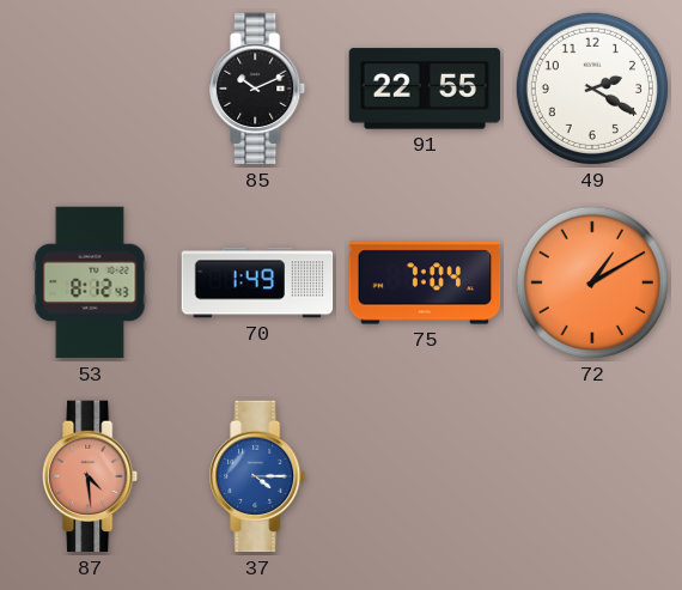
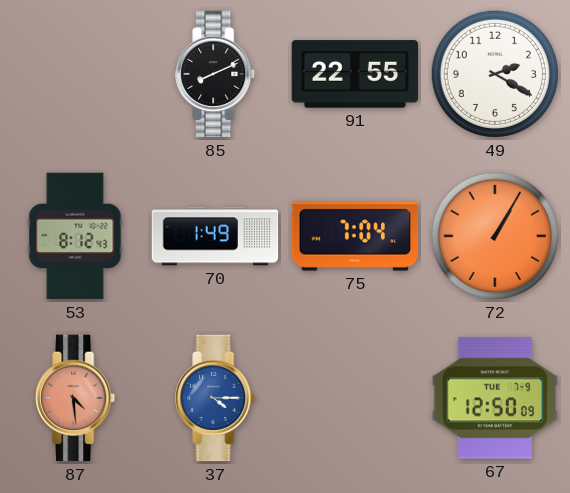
85: 10:11 -> 8:11
72: 1:10 -> 1:05
67: none -> 12:50
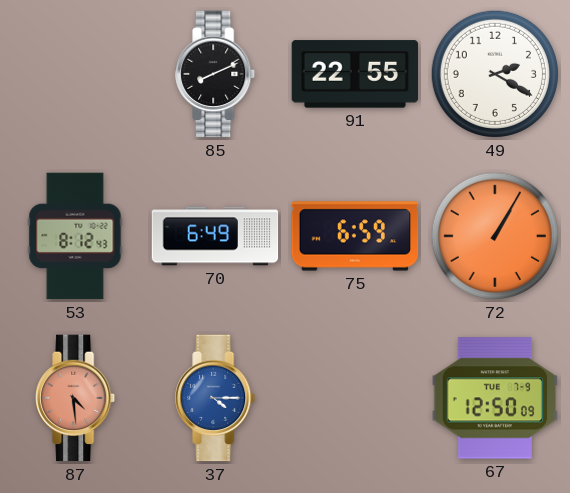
70: 1:49 -> 6:49
75: 7:04 -> 6:59
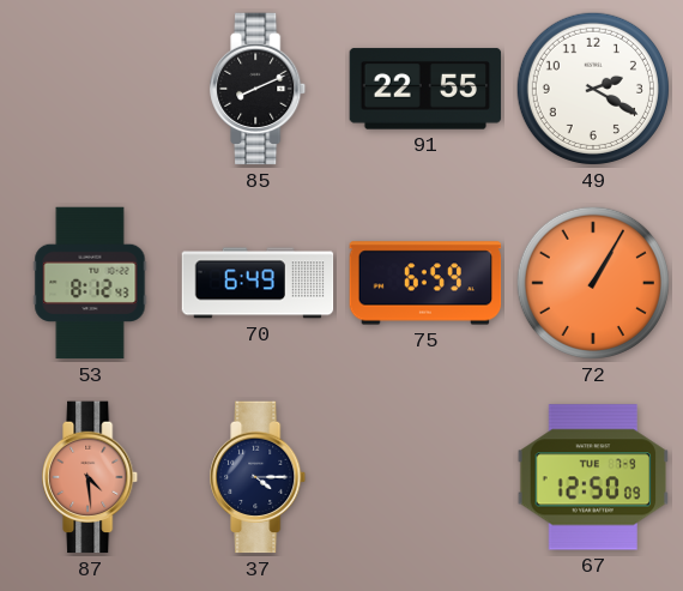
37 dial: blue -> navy
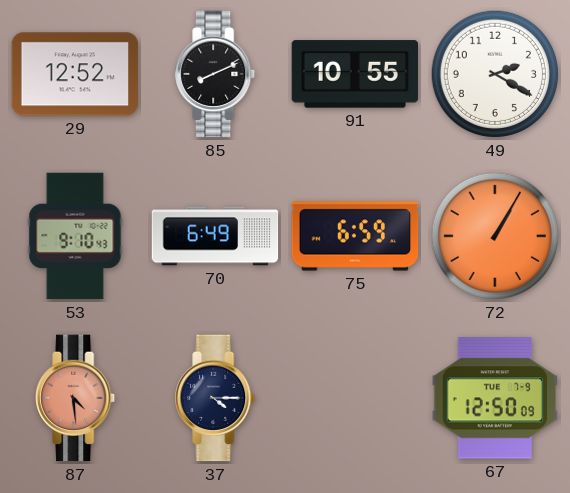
29: none -> 12:52
91: 22:55 -> 10:55
53: 8:12 -> 9:10
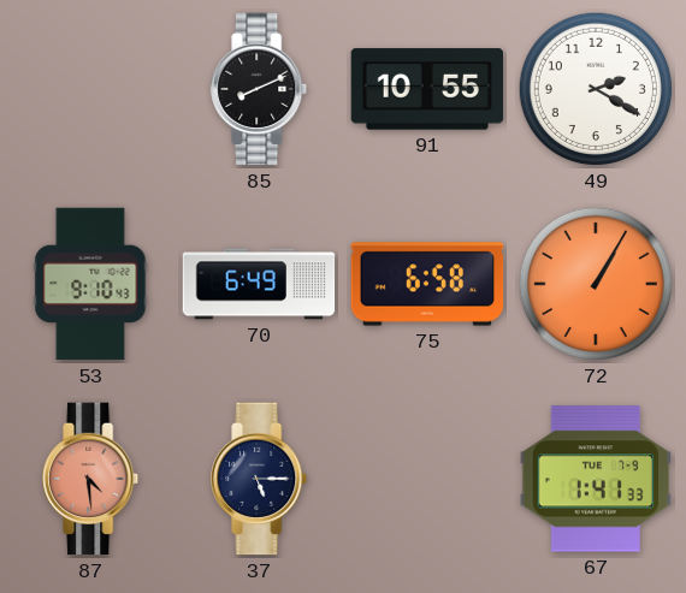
29: 12:52 -> none
75: 6:59 -> 6:58
37: 4:15 -> 5:15
67: 12:50 -> 1:41
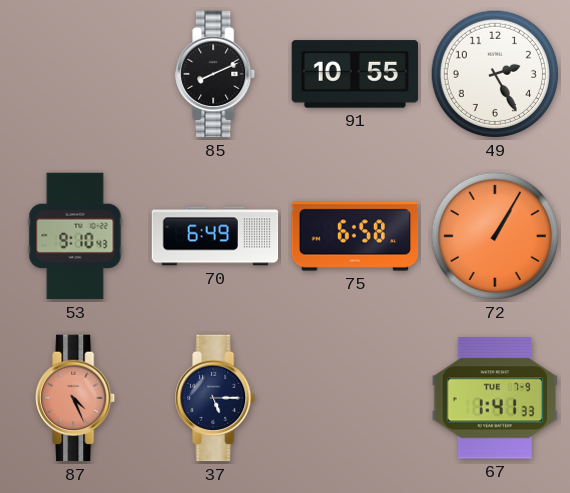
49: 2:20 -> 2:25
87: 4:29 -> 4:26
